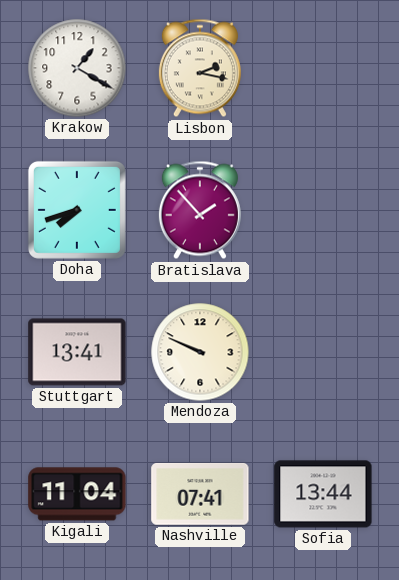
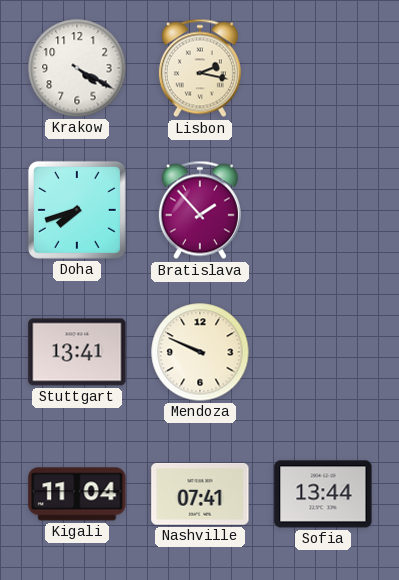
Krakow: 1:20 -> 4:20
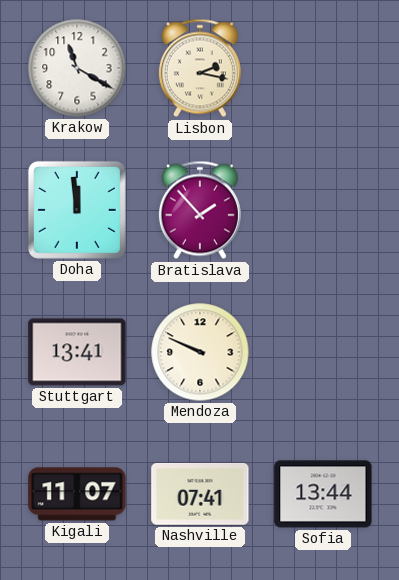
Krakow: 4:20 -> 11:20
Doha: 7:42 -> 11:59
Kigali: 11:04 -> 11:07
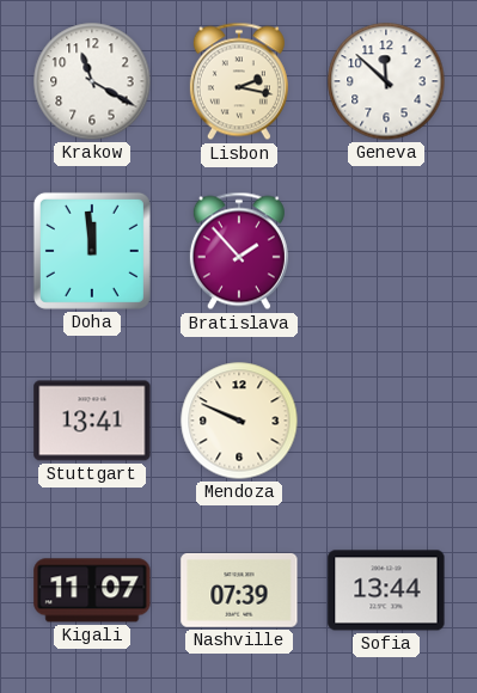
Geneva: none -> 11:52
Nashville: 07:41 -> 07:39
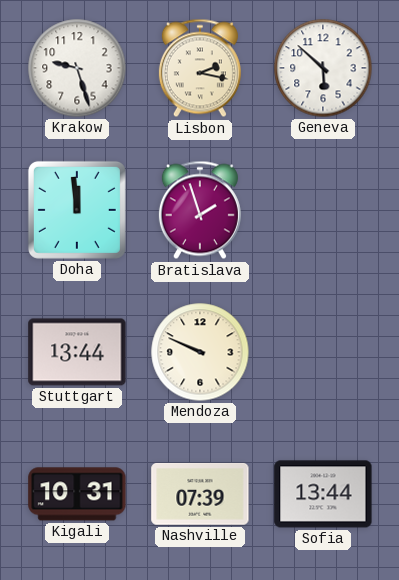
Krakow: 11:20 -> 9:27
Geneva: 11:52 -> 5:52
Bratislava: 1:53 -> 1:57
Stuttgart: 13:41 -> 13:44
Kigali: 11:07 -> 10:31
